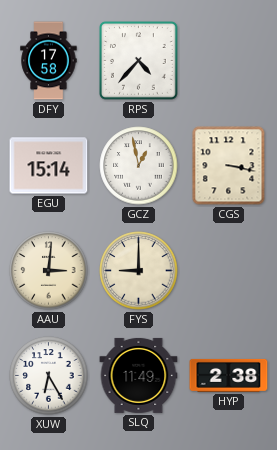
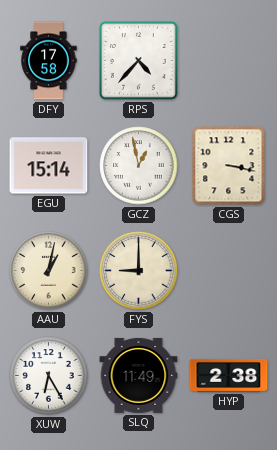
AAU: 3:01 -> 1:02
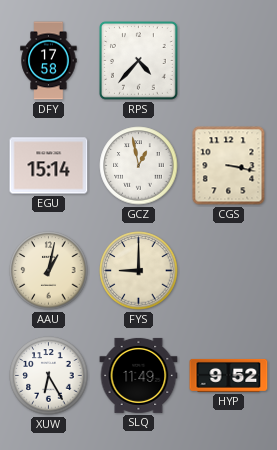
HYP: 2:38 -> 9:52
